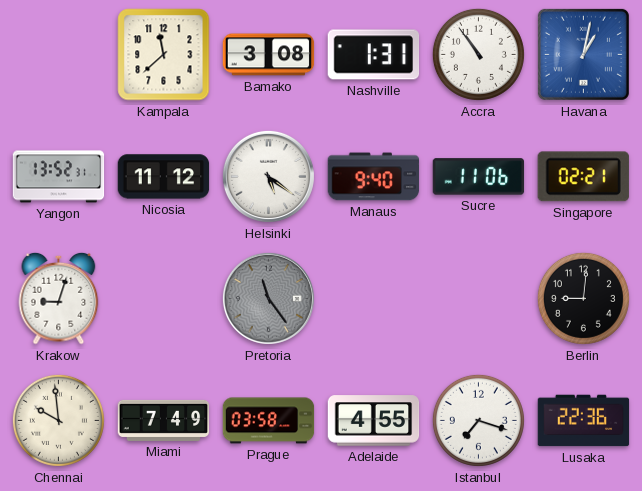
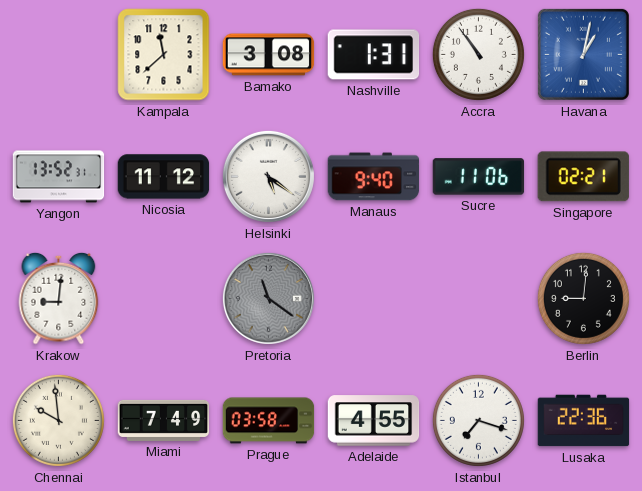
Krakow: 9:03 -> 9:01
Pretoria: 11:24 -> 11:21
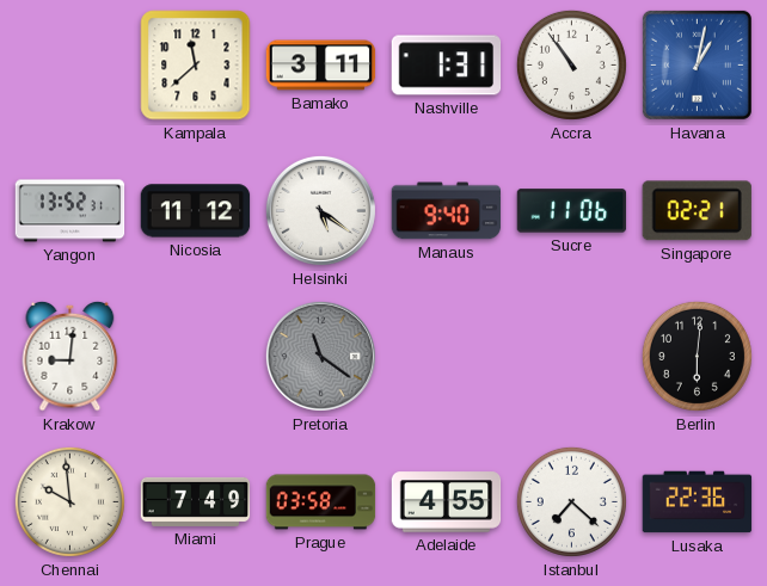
Bamako: 3:08 -> 3:11
Berlin: 9:01 -> 6:01
Istanbul: 7:18 -> 7:22
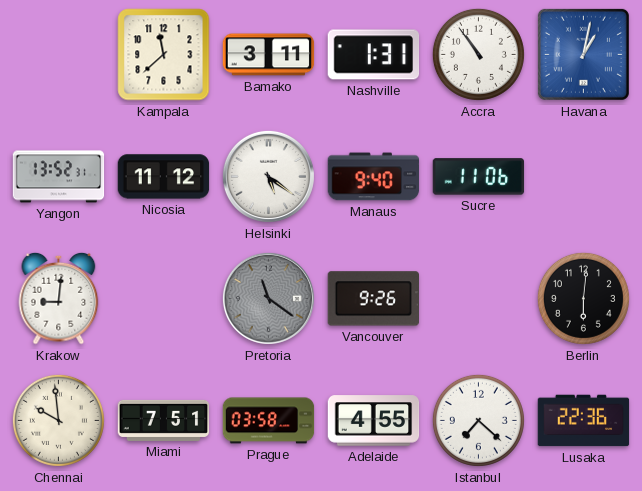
Singapore: 02:21 -> none
Vancouver: none -> 9:26
Miami: 7:49 -> 7:51
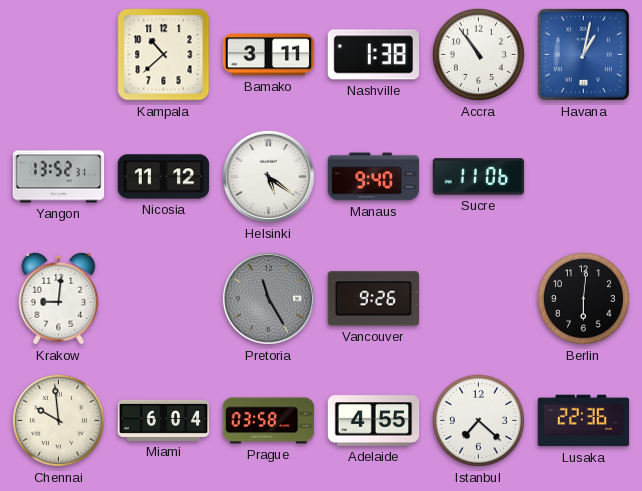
Kampala: 11:38 -> 10:38
Nashville: 1:31 -> 1:38
Pretoria: 11:21 -> 11:25
Miami: 7:51 -> 6:04
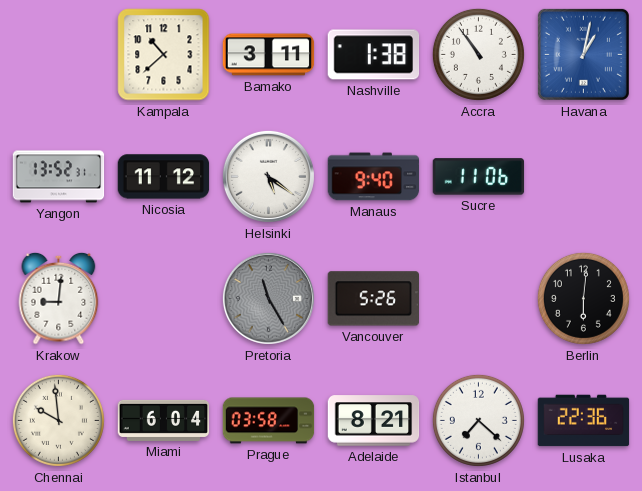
Vancouver: 9:26 -> 5:26
Adelaide: 4:55 -> 8:21
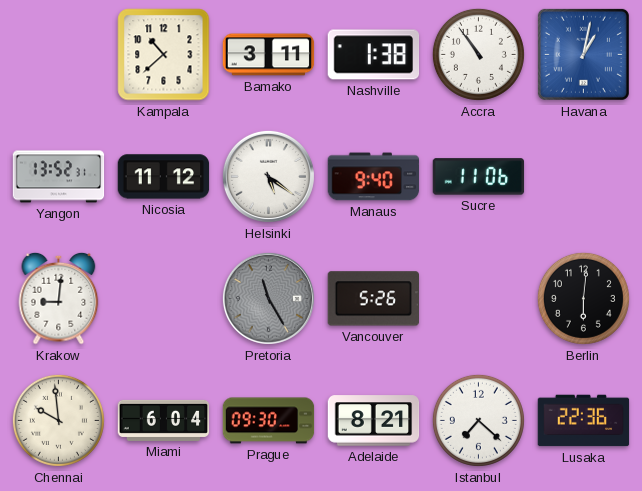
Prague: 03:58 -> 09:30
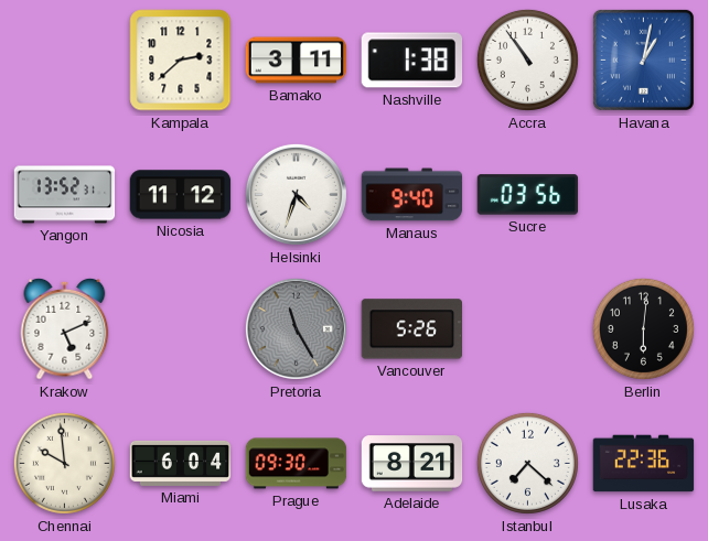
Kampala: 10:38 -> 2:38
Helsinki: 5:21 -> 4:33
Sucre: 11:06 -> 03:56
Krakow: 9:01 -> 5:11
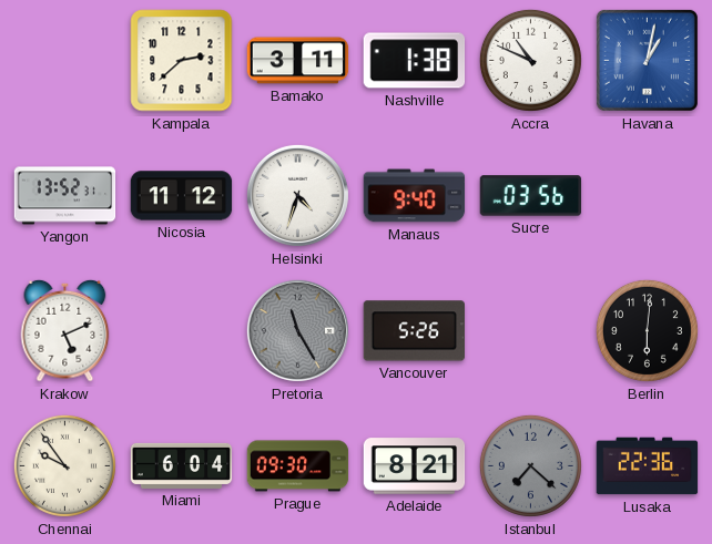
Accra: 10:54 -> 10:49
Chennai: 9:59 -> 9:54
Istanbul dial: white -> grey
